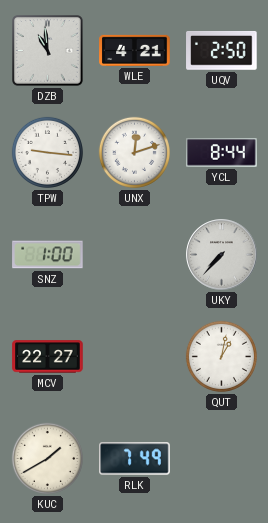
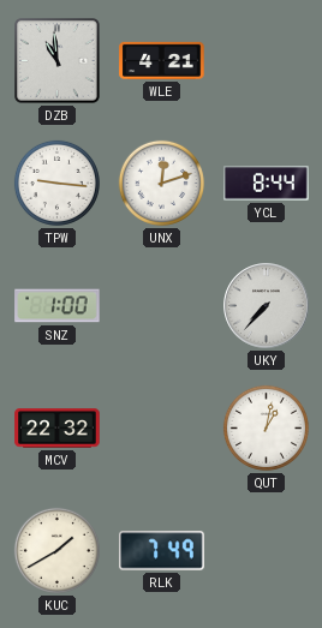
UQV: 2:50 -> none
MCV: 22:27 -> 22:32
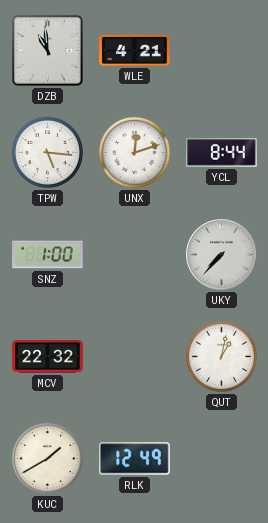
TPW: 9:16 -> 5:16
RLK: 7:49 -> 12:49
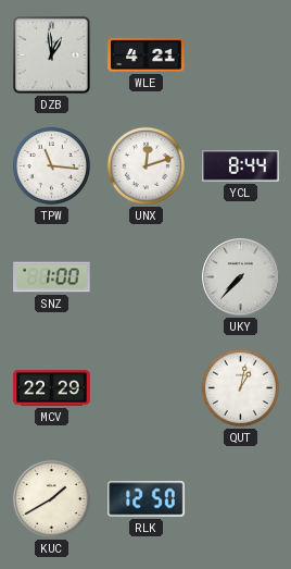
DZB: 10:59 -> 12:59
TPW: 5:16 -> 11:16
MCV: 22:32 -> 22:29
RLK: 12:49 -> 12:50
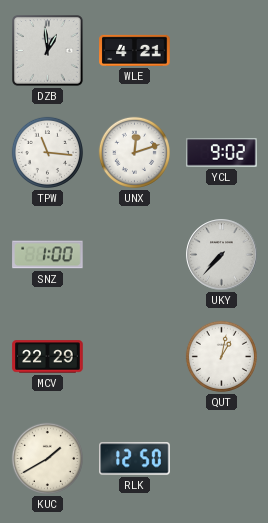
YCL: 8:44 -> 9:02
